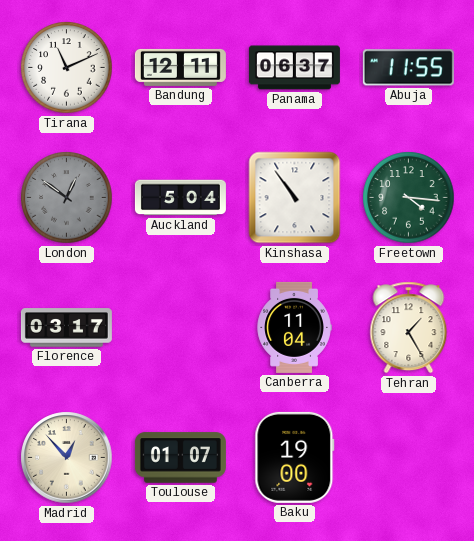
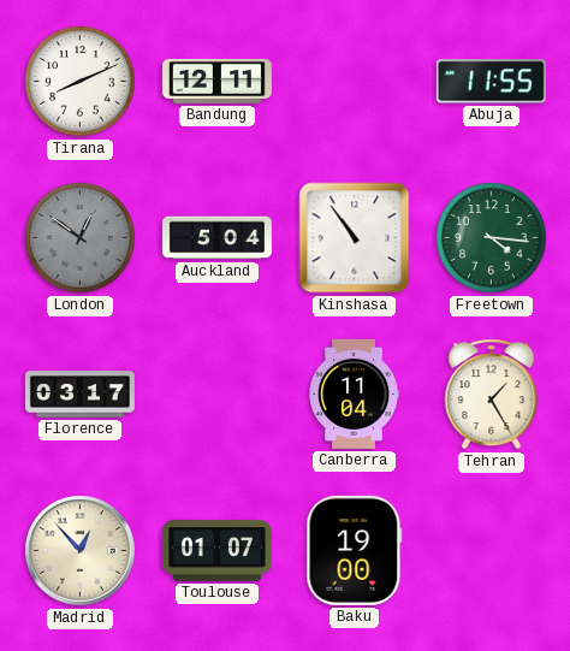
Tirana: 11:11 -> 8:11
Panama: 06:37 -> none
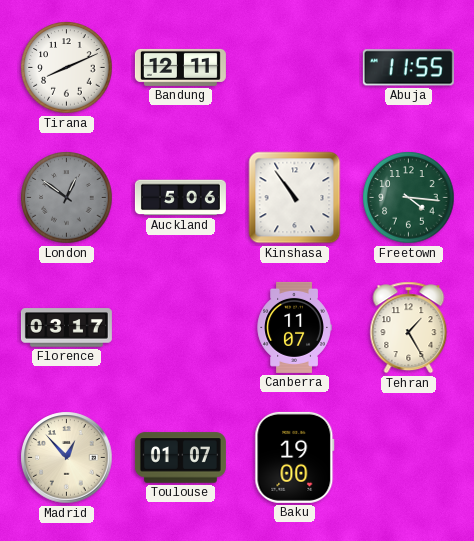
Auckland: 5:04 -> 5:06
Canberra: 11:04 -> 11:07
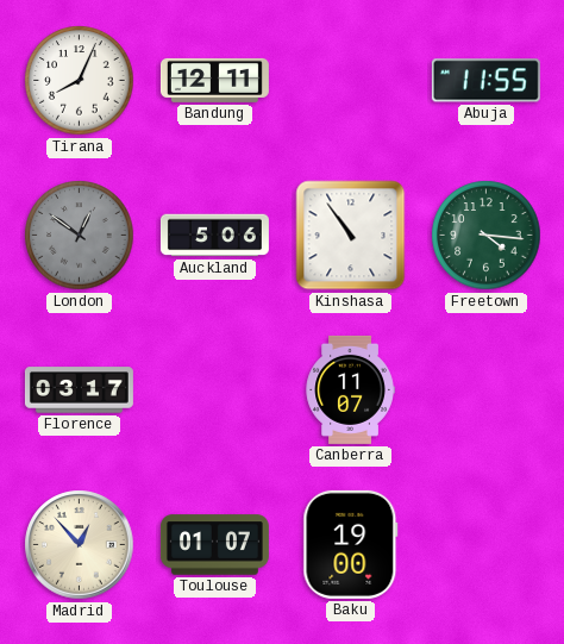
Tirana: 8:11 -> 8:04
Tehran: 1:25 -> none
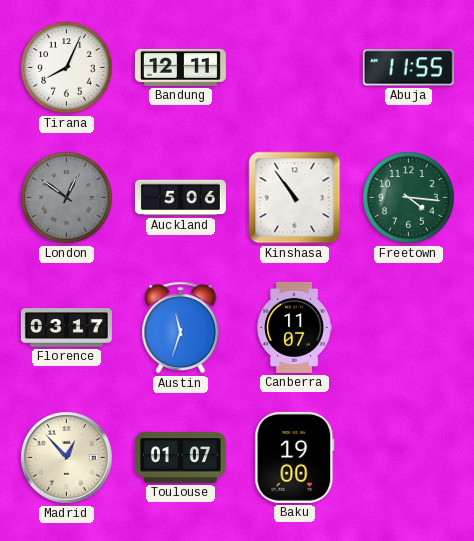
Austin: none -> 11:33
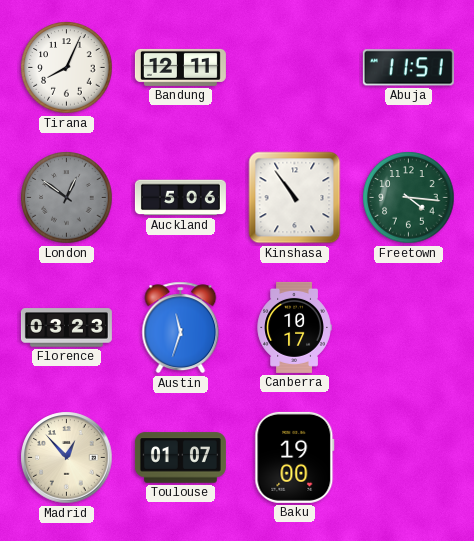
Abuja: 11:55 -> 11:51
Florence: 03:17 -> 03:23
Canberra: 11:07 -> 10:17
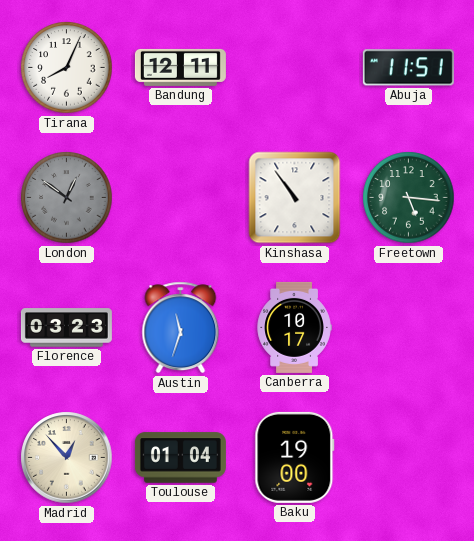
Auckland: 5:06 -> none
Freetown: 4:16 -> 5:16
Toulouse: 01:07 -> 01:04
